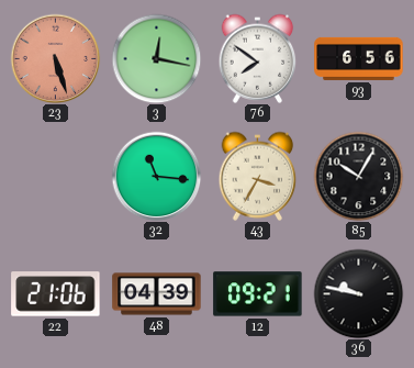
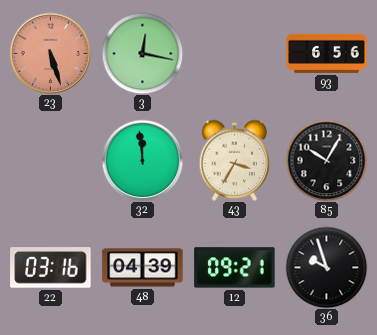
76: 7:51 -> none
32: 11:16 -> 11:59
22: 21:06 -> 03:16
36: 9:47 -> 9:57
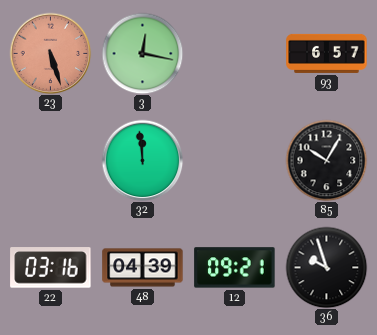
93: 6:56 -> 6:57
43: 3:35 -> none
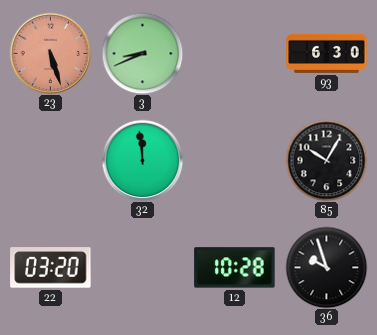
3: 12:17 -> 8:41
93: 6:57 -> 6:30
22: 03:16 -> 03:20
48: 04:39 -> none
12: 09:21 -> 10:28
